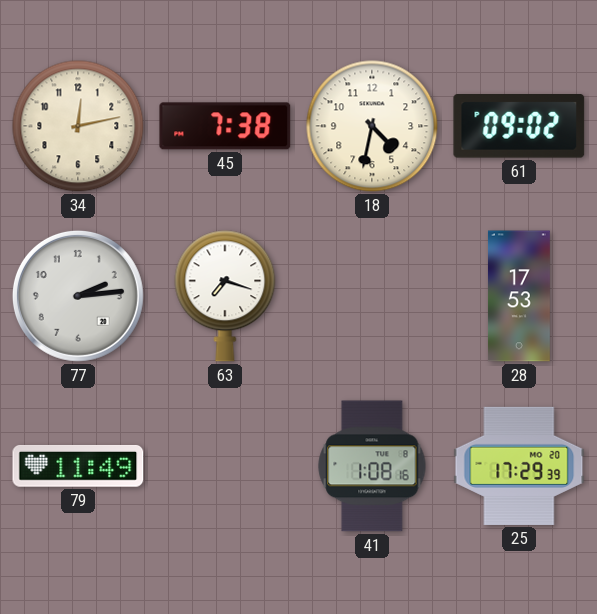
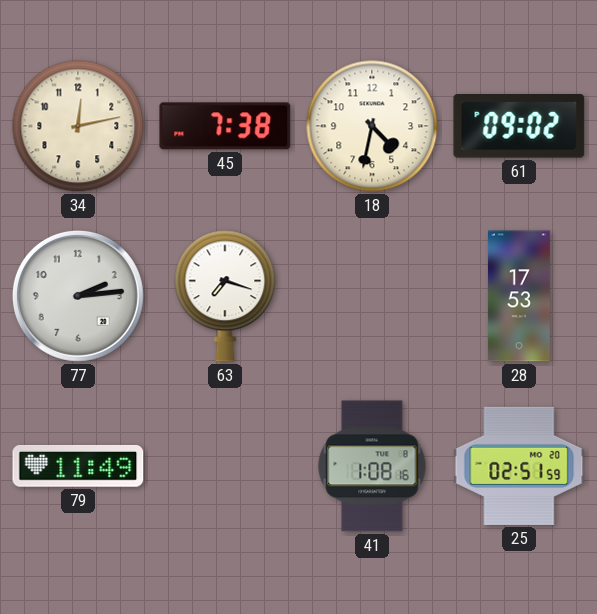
25: 17:29 -> 02:51
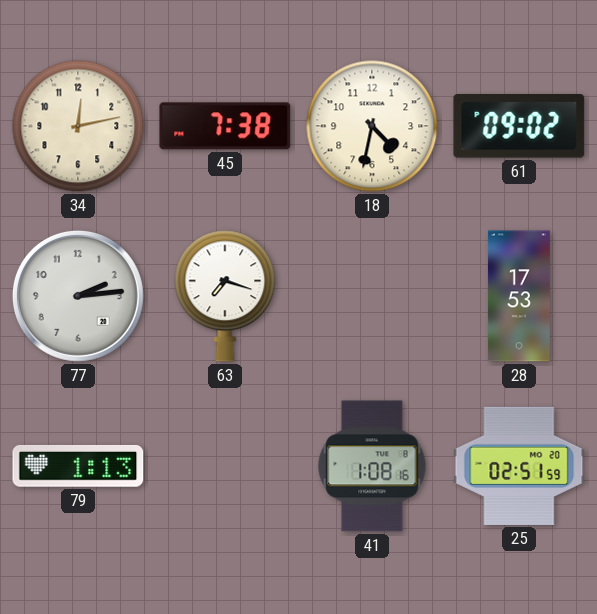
79: 11:49 -> 1:13
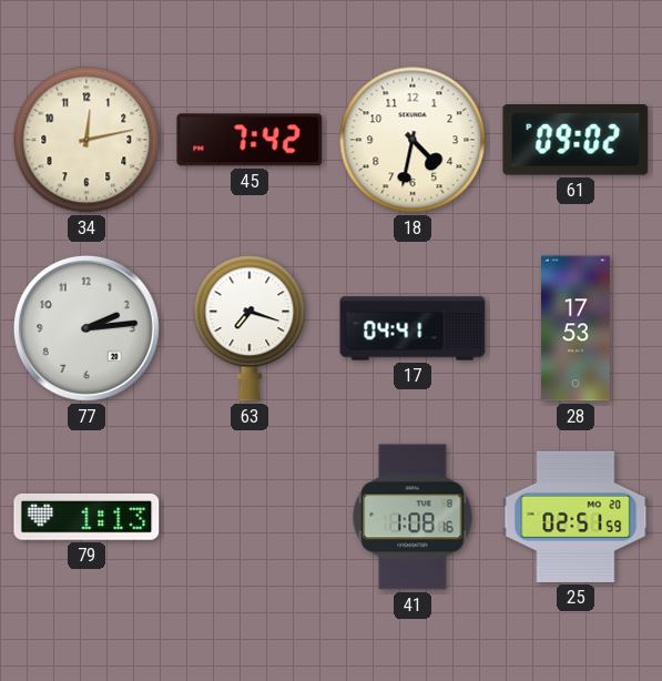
45: 7:38 -> 7:42
17: none -> 04:41
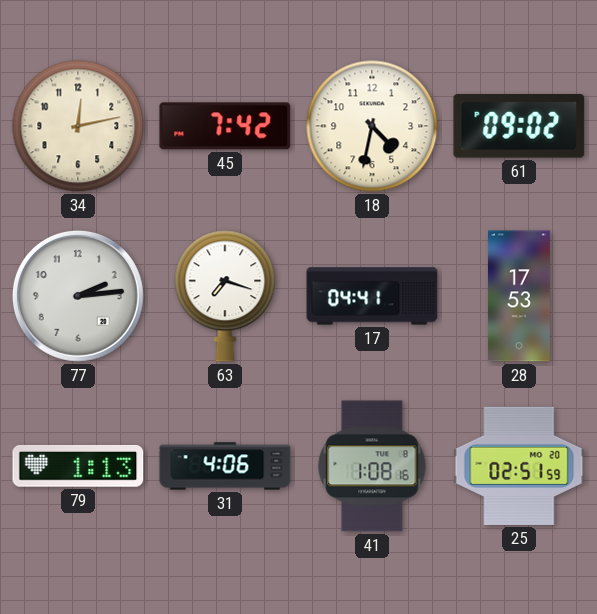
31: none -> 4:06
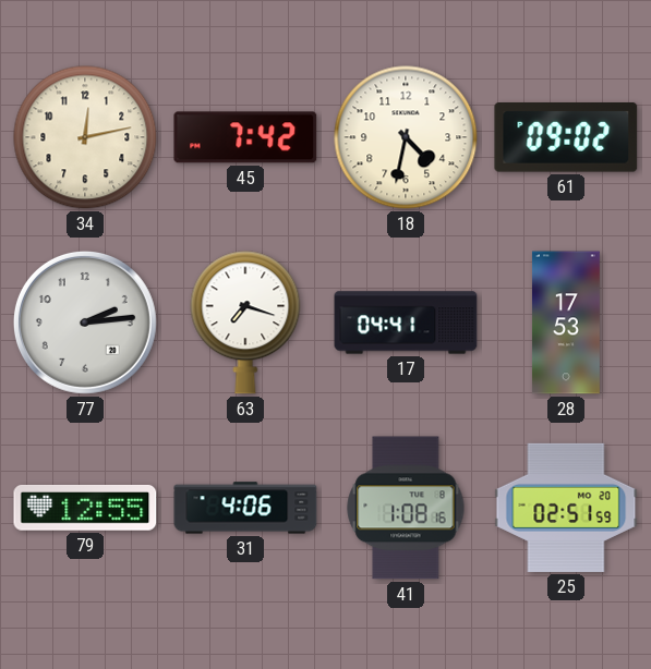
79: 1:13 -> 12:55
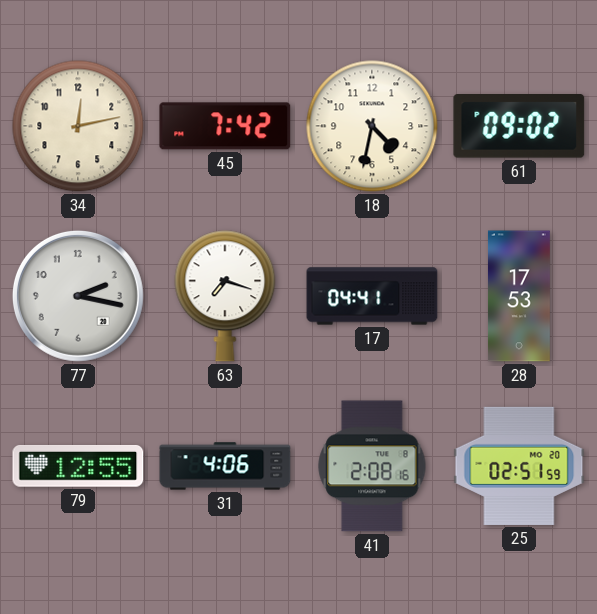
77: 2:14 -> 2:17
41: 1:08 -> 2:08
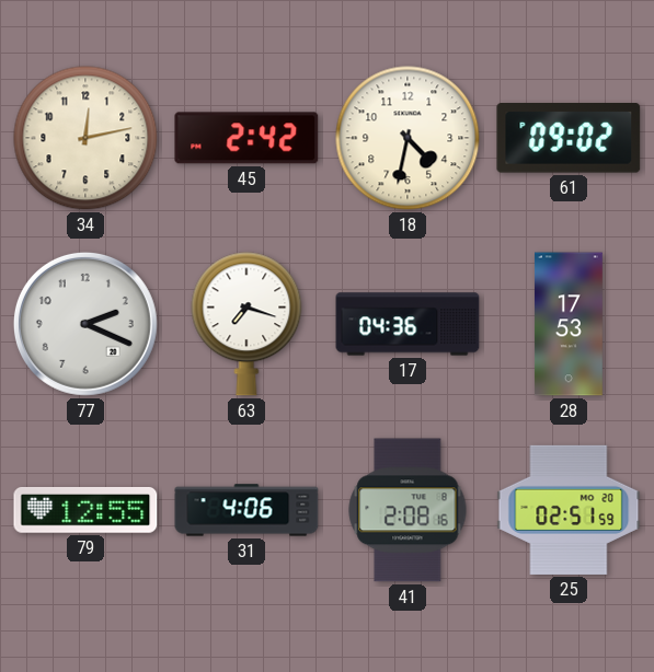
45: 7:42 -> 2:42
77: 2:17 -> 2:19
17: 04:41 -> 04:36
